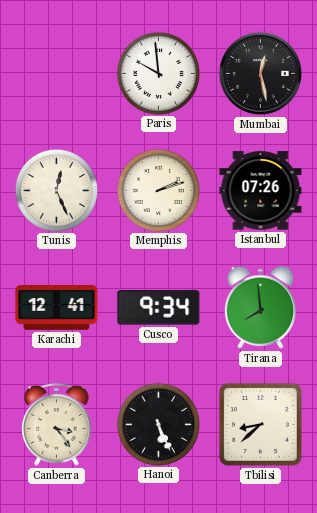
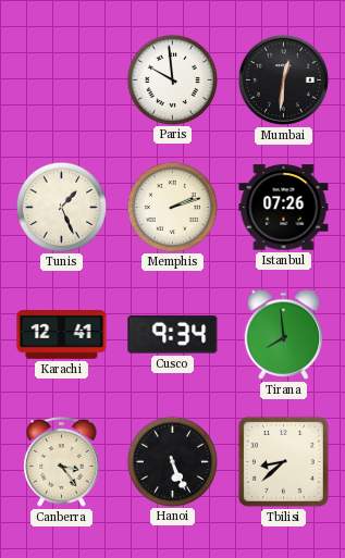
Mumbai: 12:28 -> 12:31
Tunis: 12:26 -> 1:26
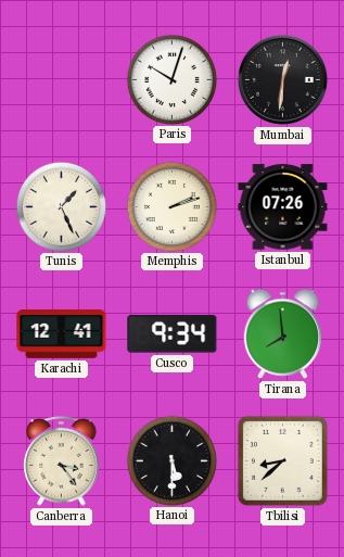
Paris: 9:59 -> 10:03
Hanoi: 5:26 -> 5:30
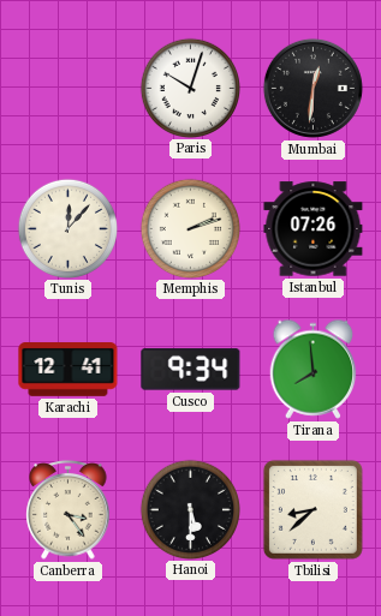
Tunis: 1:26 -> 12:07
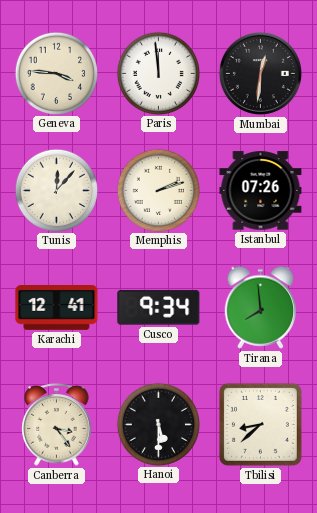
Geneva: none -> 3:46
Paris: 10:03 -> 11:59
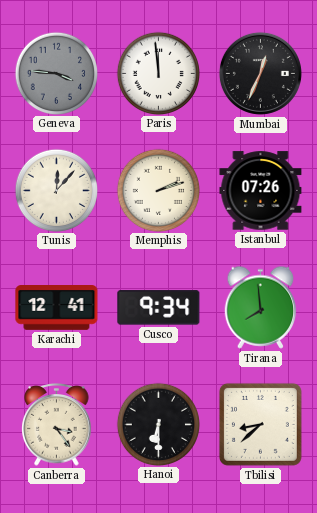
Geneva dial: cream -> grey
Mumbai: 12:31 -> 12:34
Hanoi: 5:30 -> 6:30
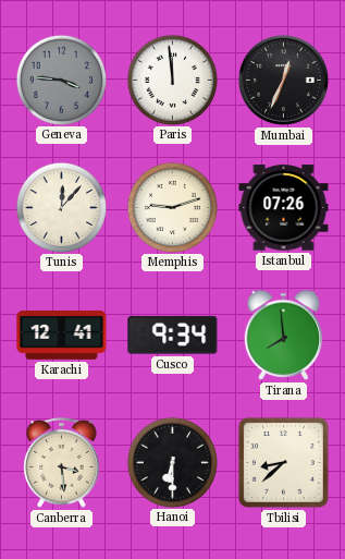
Memphis: 2:12 -> 9:12
Canberra: 3:24 -> 3:29
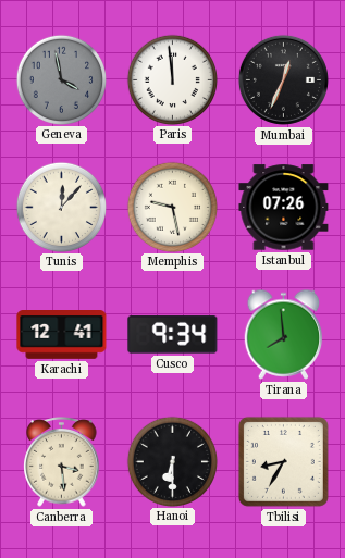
Geneva: 3:46 -> 3:58
Memphis: 9:12 -> 9:28
Tbilisi: 8:38 -> 8:35
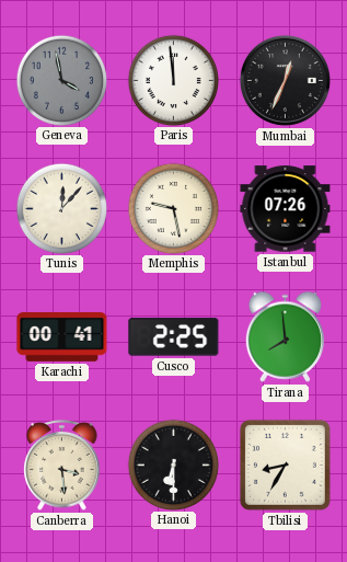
Karachi: 12:41 -> 00:41
Cusco: 9:34 -> 2:25
